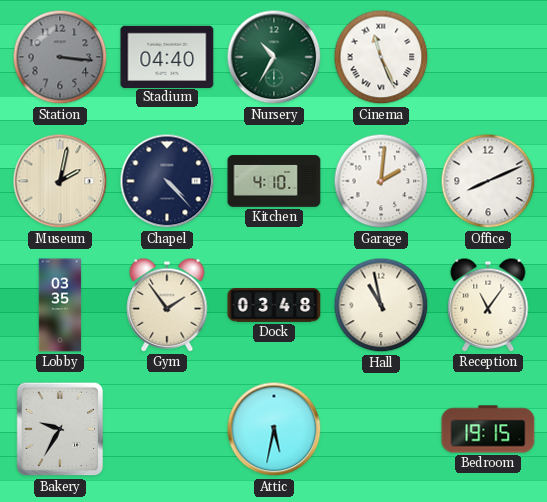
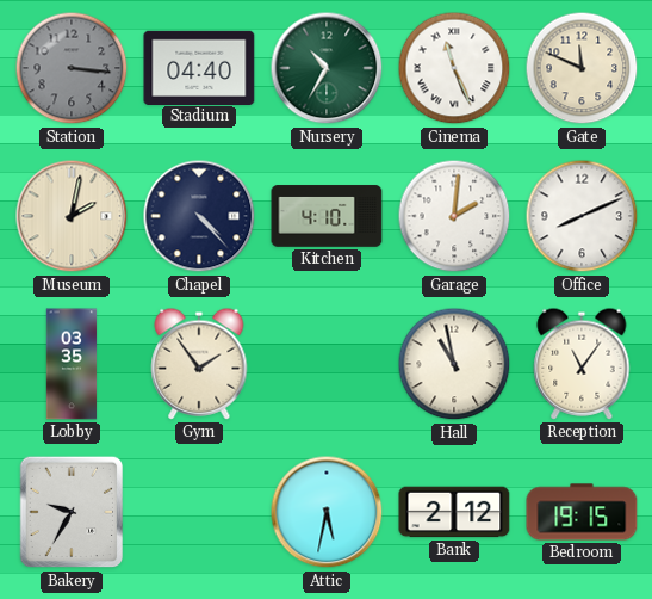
Gate: none -> 11:49
Dock: 03:48 -> none
Bank: none -> 2:12
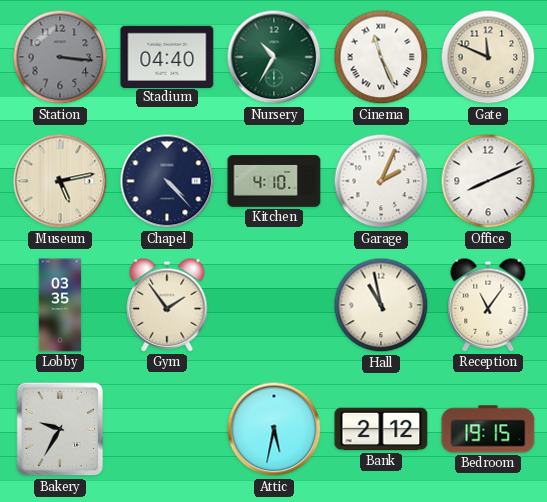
Museum: 2:02 -> 5:13
Garage: 2:01 -> 2:04
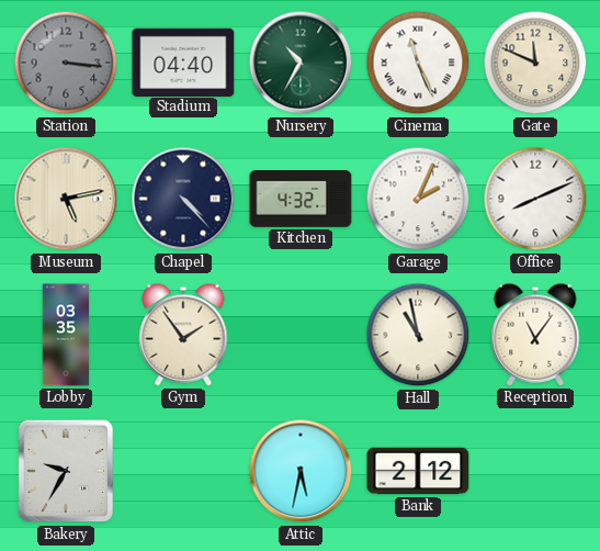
Kitchen: 4:10 -> 4:32
Bedroom: 19:15 -> none
